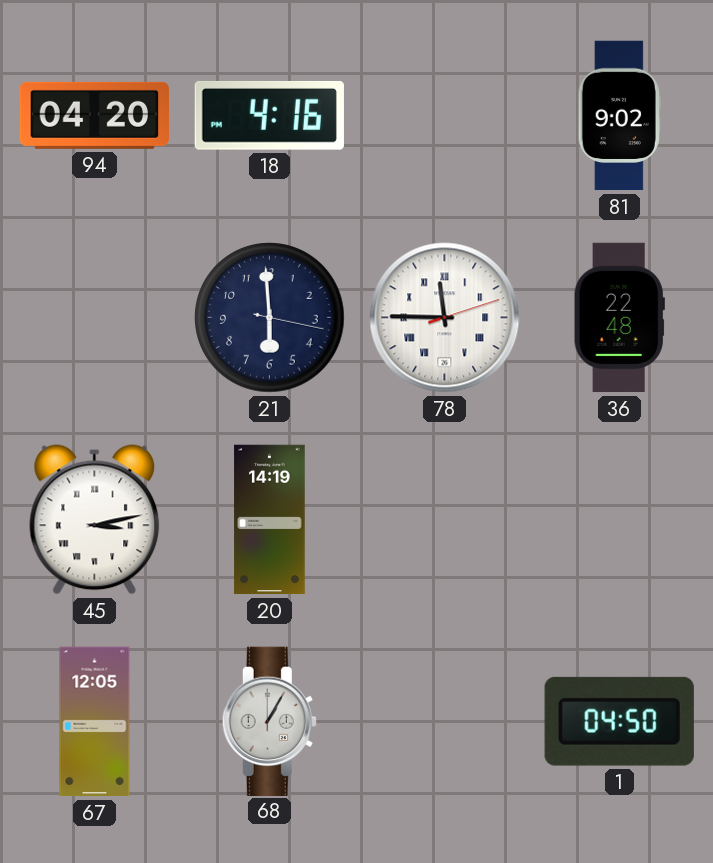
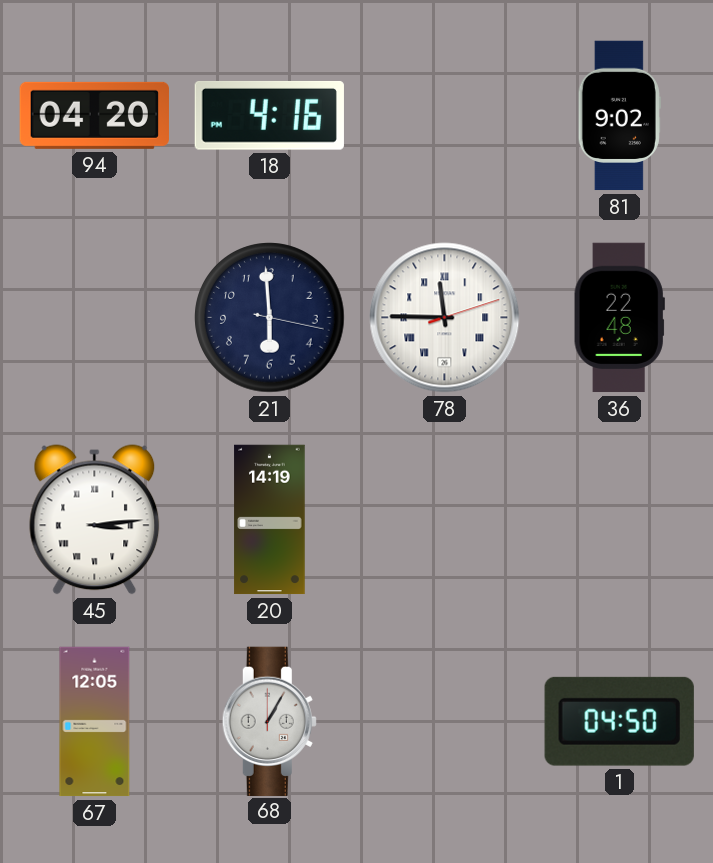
45: 3:13 -> 3:14
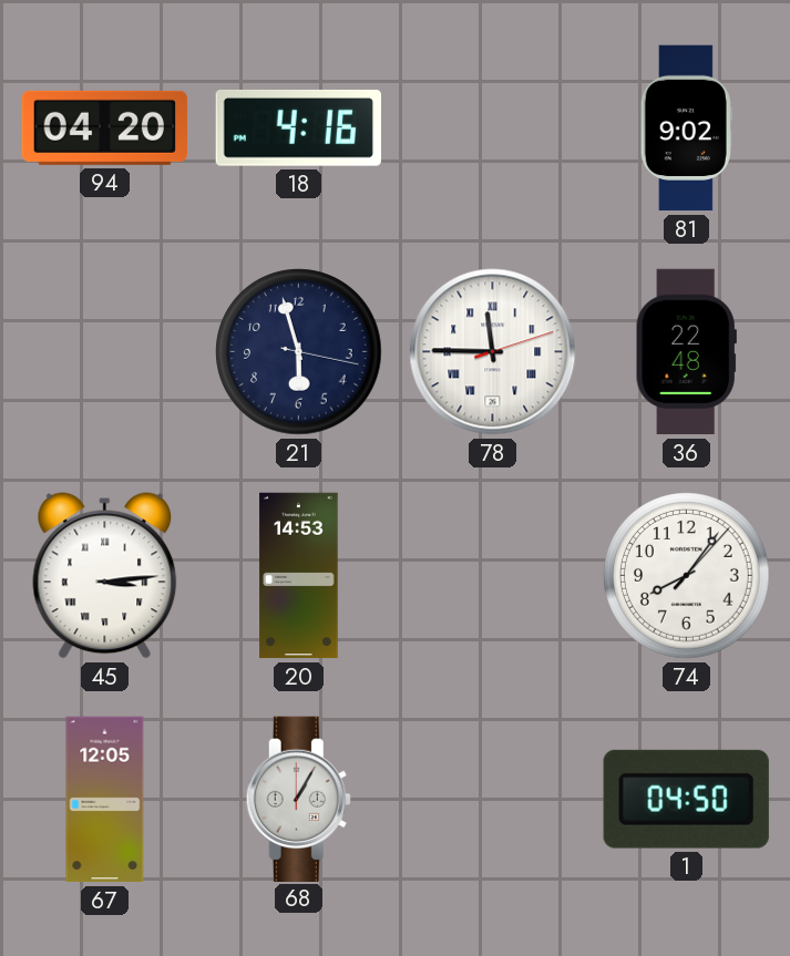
21: 5:59 -> 5:57
20: 14:19 -> 14:53
74: none -> 8:06
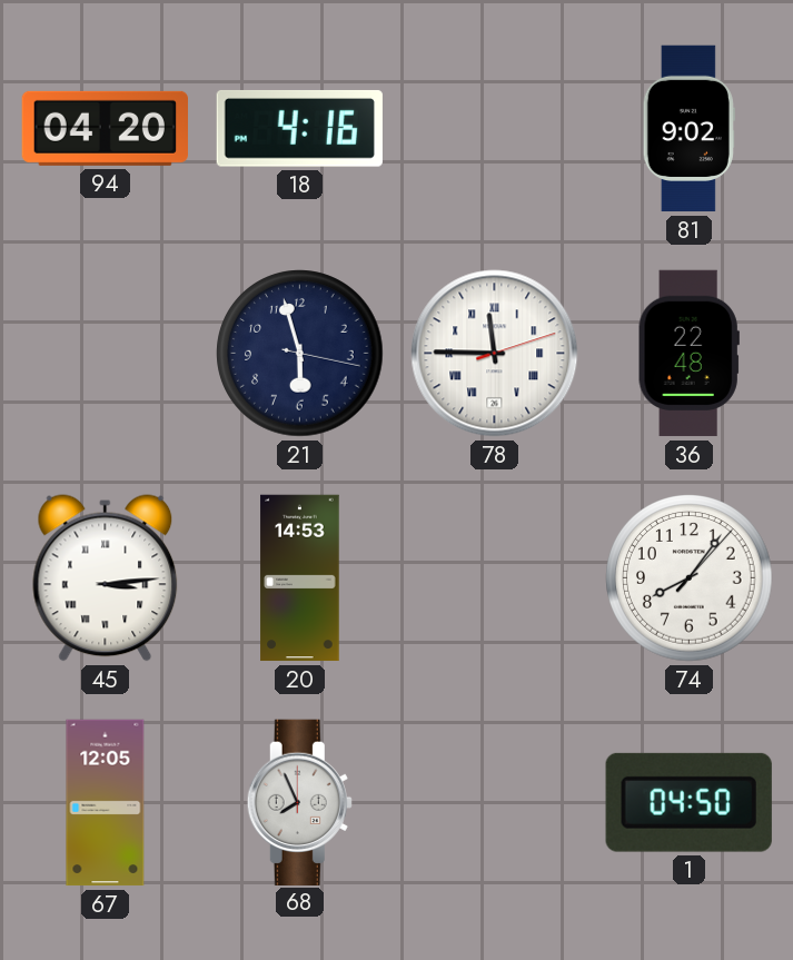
68: 1:05 -> 7:56
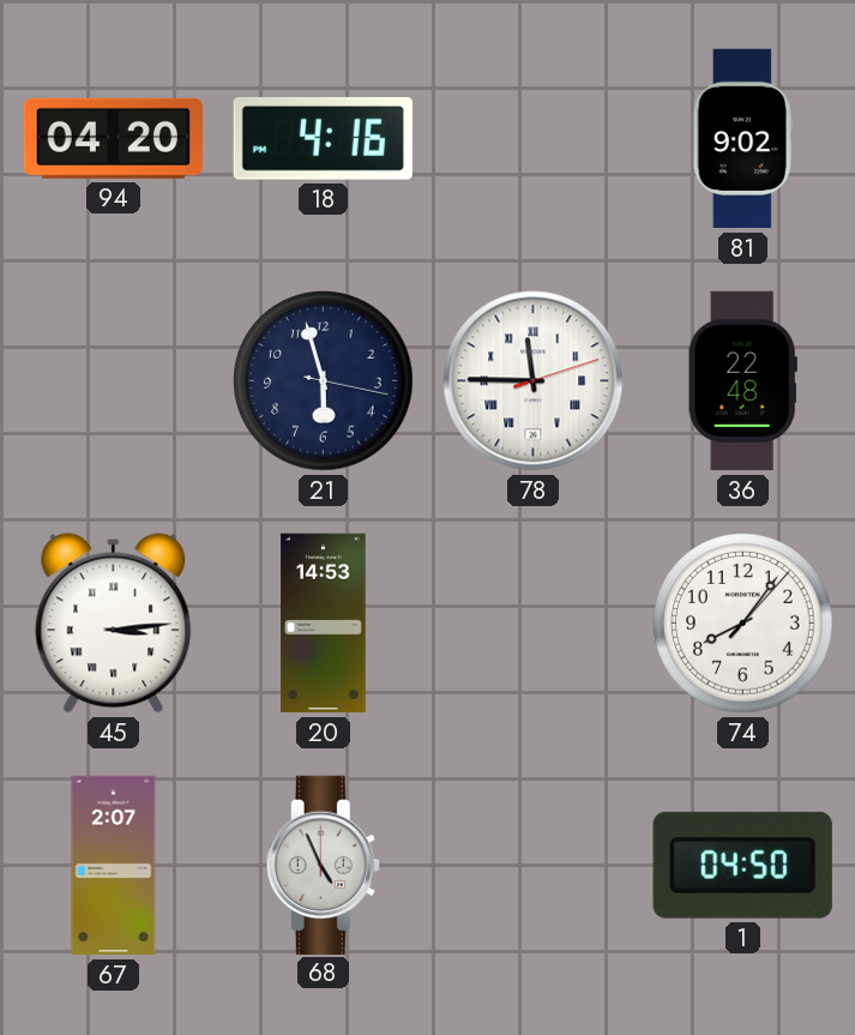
67: 12:05 -> 2:07
68: 7:56 -> 4:56
